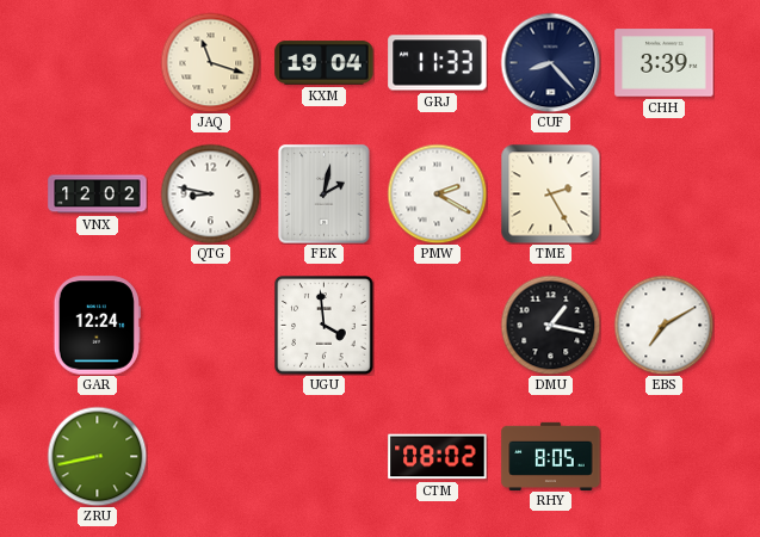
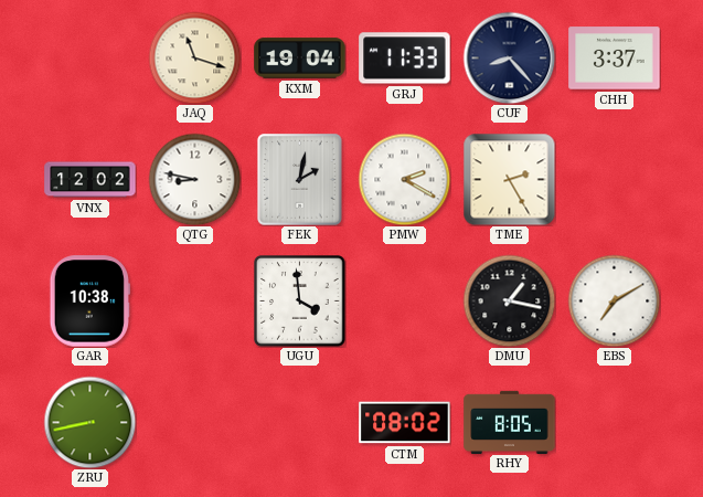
CHH: 3:39 -> 3:37
GAR: 12:24 -> 10:38
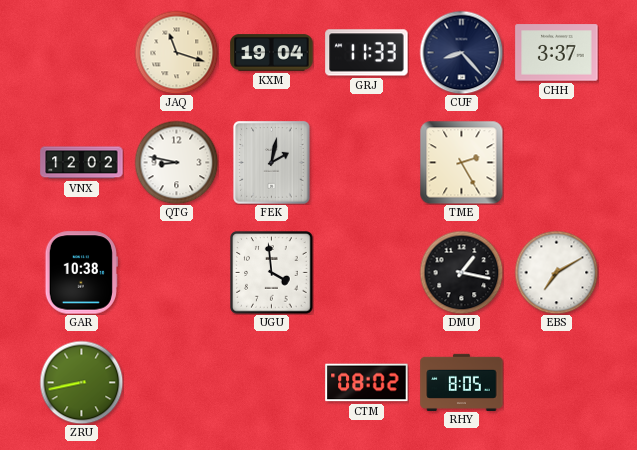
PMW: 2:20 -> none
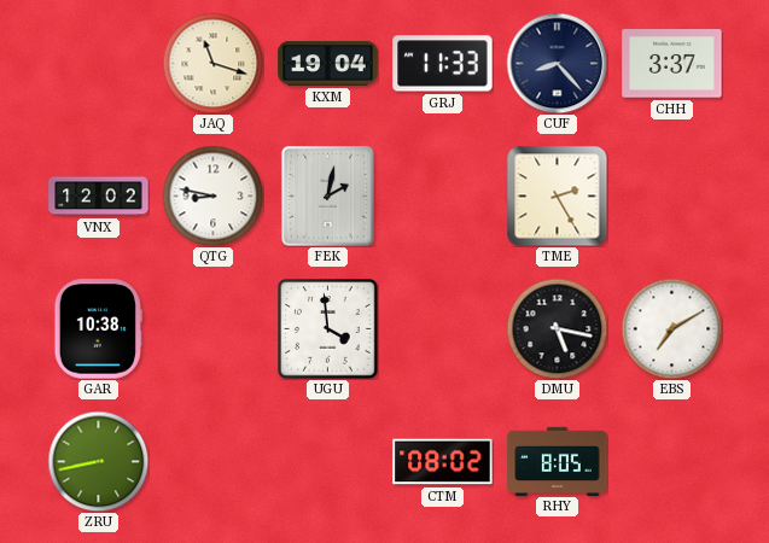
DMU: 1:17 -> 5:17
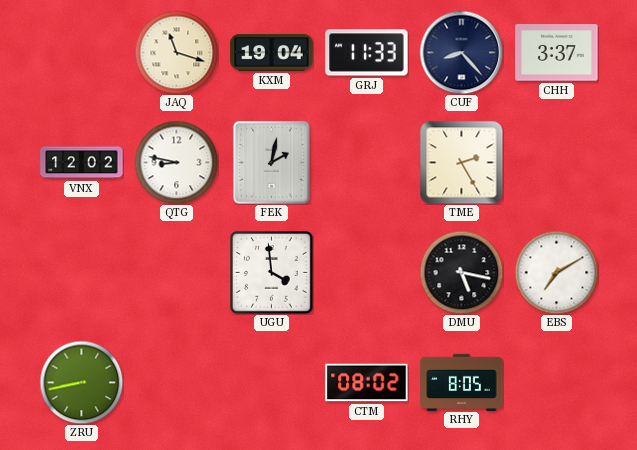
GAR: 10:38 -> none
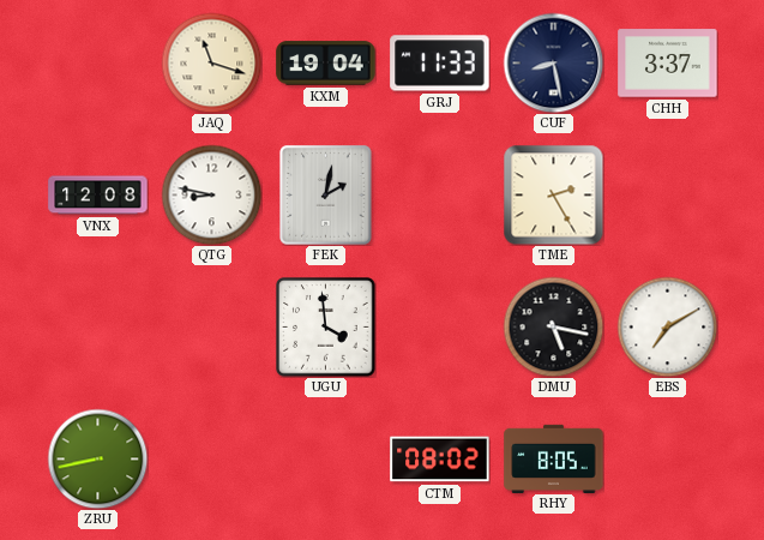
CUF: 8:23 -> 8:28
VNX: 12:02 -> 12:08
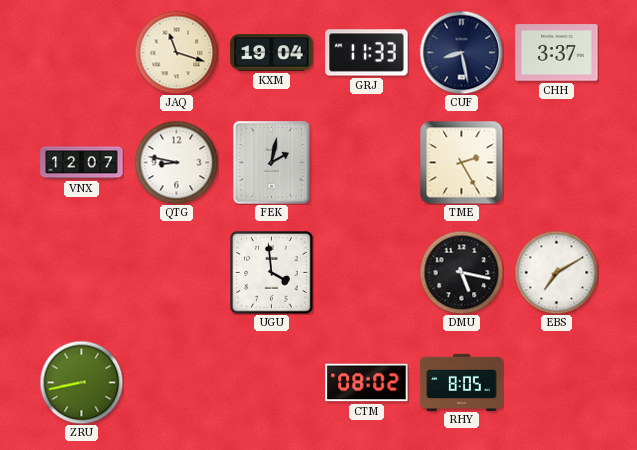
VNX: 12:08 -> 12:07
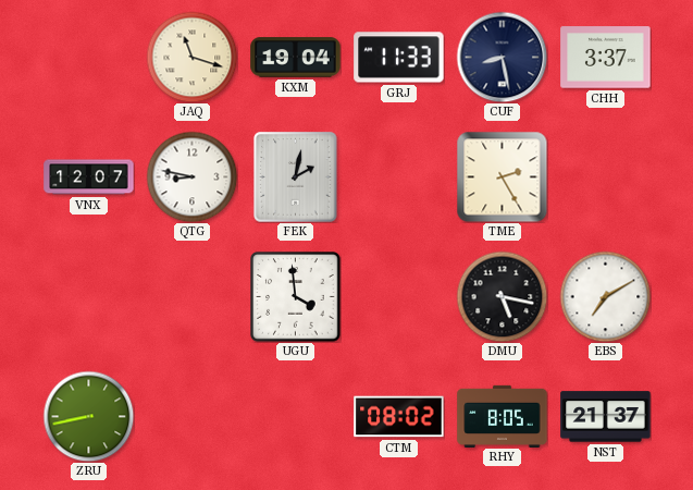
NST: none -> 21:37
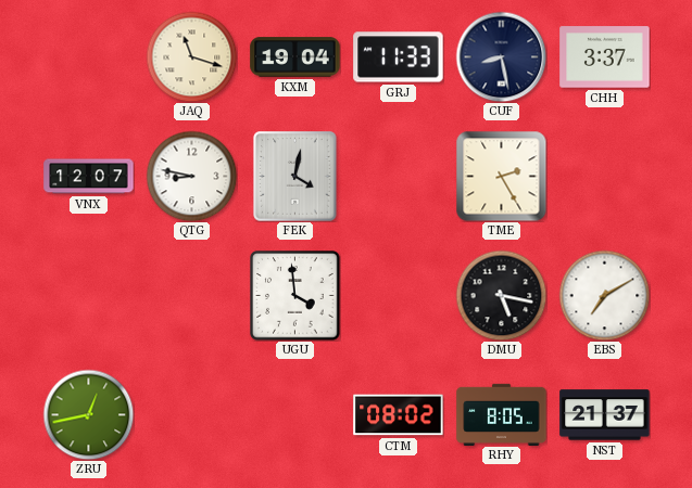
FEK: 2:02 -> 4:02
ZRU: 8:43 -> 12:43
